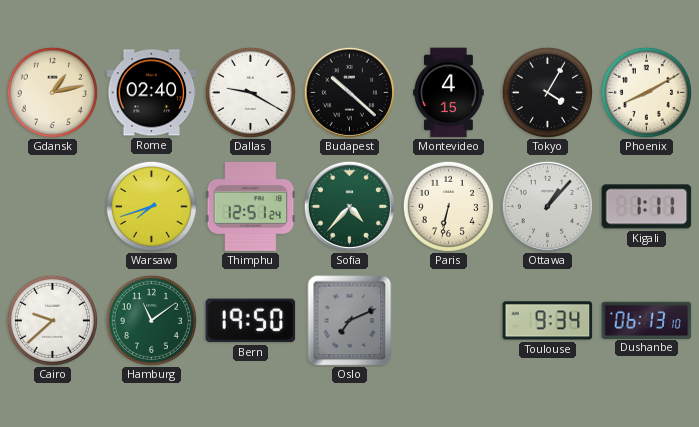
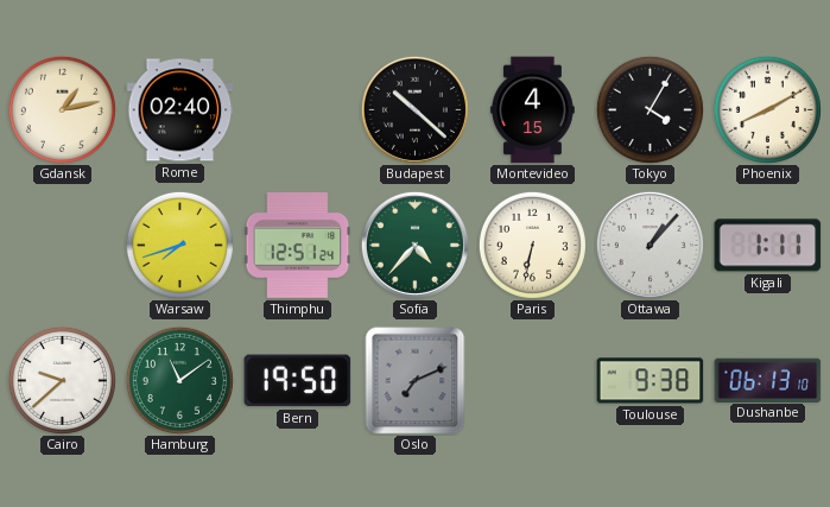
Dallas: 9:20 -> none
Toulouse: 9:34 -> 9:38
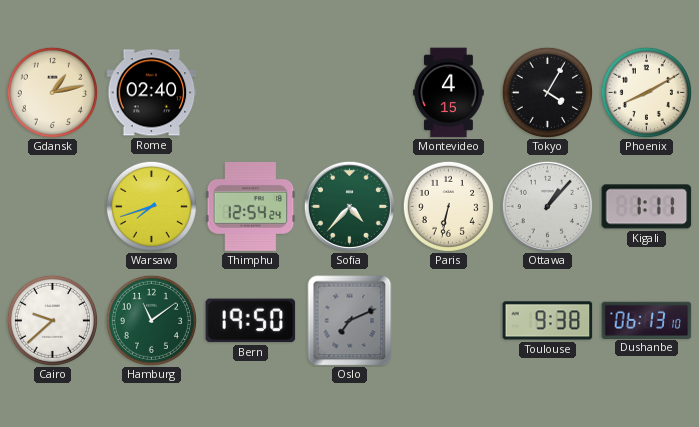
Budapest: 10:22 -> none
Thimphu: 12:51 -> 12:54
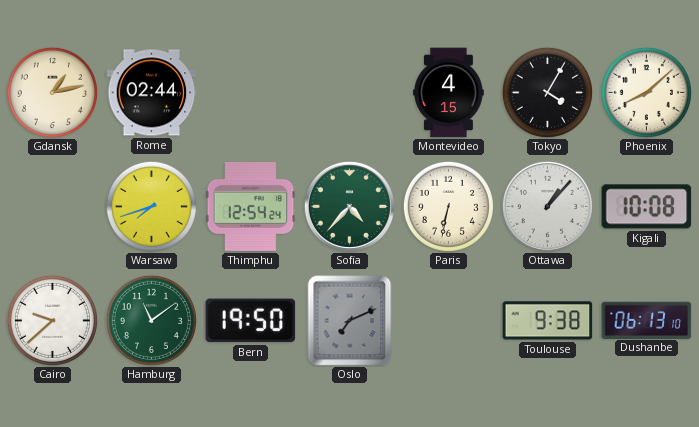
Rome: 02:40 -> 02:44
Phoenix: 8:10 -> 8:08
Kigali: 1:11 -> 10:08
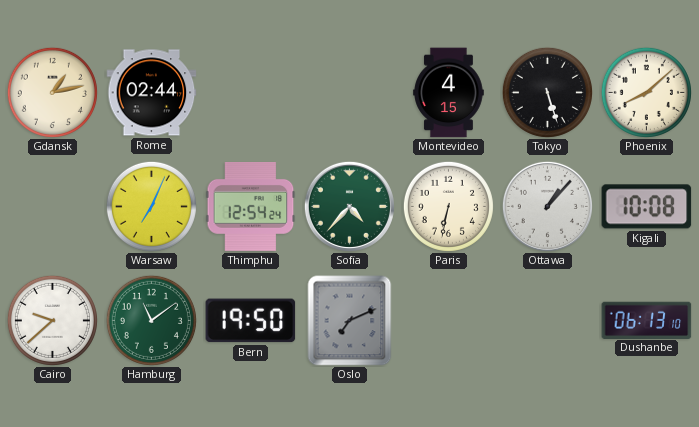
Tokyo: 4:05 -> 5:27
Warsaw: 7:42 -> 7:04
Toulouse: 9:38 -> none
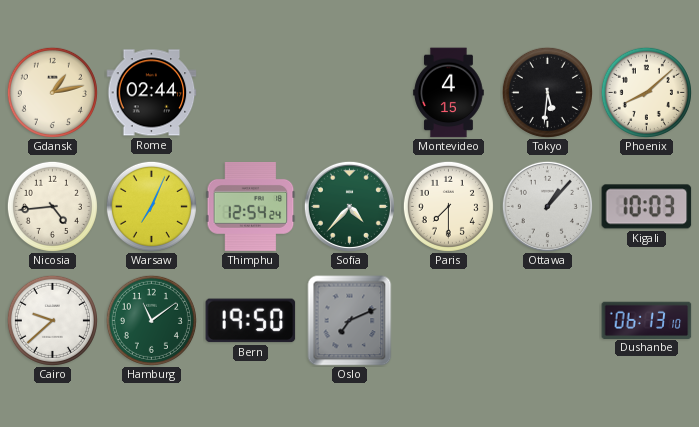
Tokyo: 5:27 -> 5:31
Nicosia: none -> 4:44
Paris: 6:32 -> 7:30
Kigali: 10:08 -> 10:03
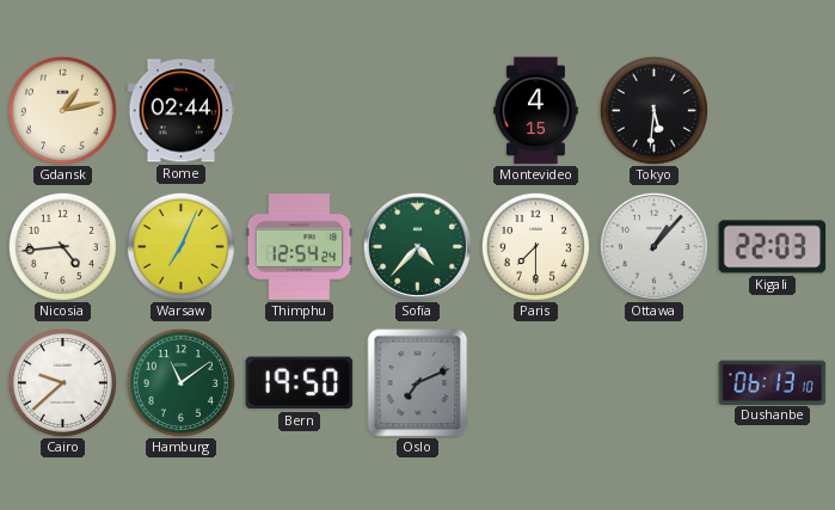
Phoenix: 8:08 -> none
Kigali: 10:03 -> 22:03
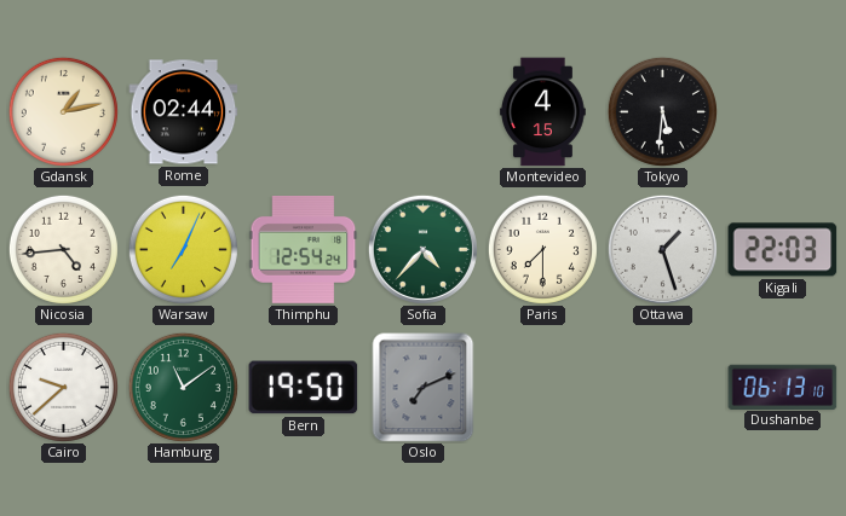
Ottawa: 1:07 -> 1:27
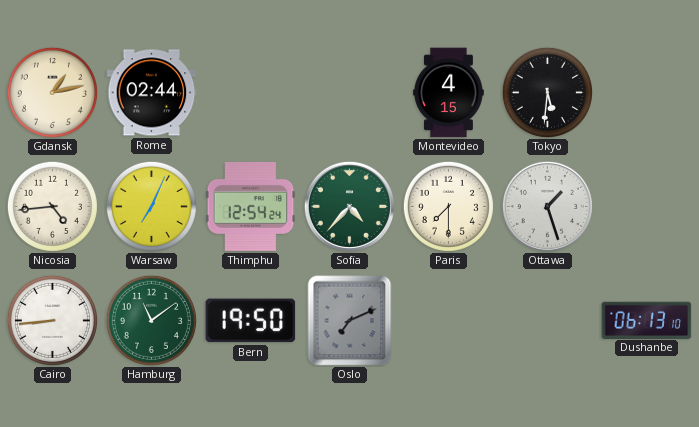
Kigali: 22:03 -> none
Cairo: 9:38 -> 8:44
